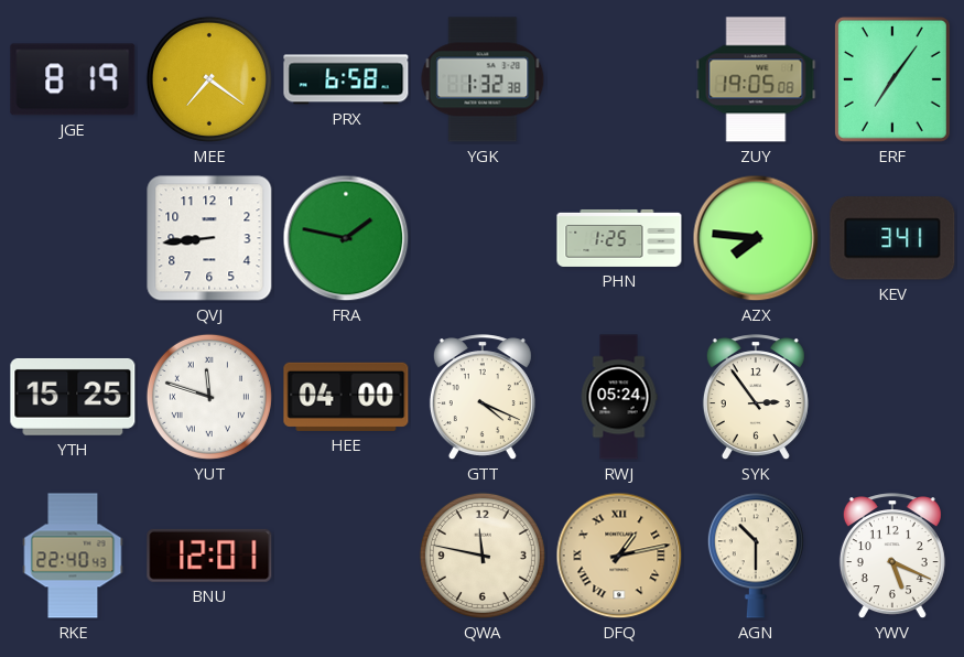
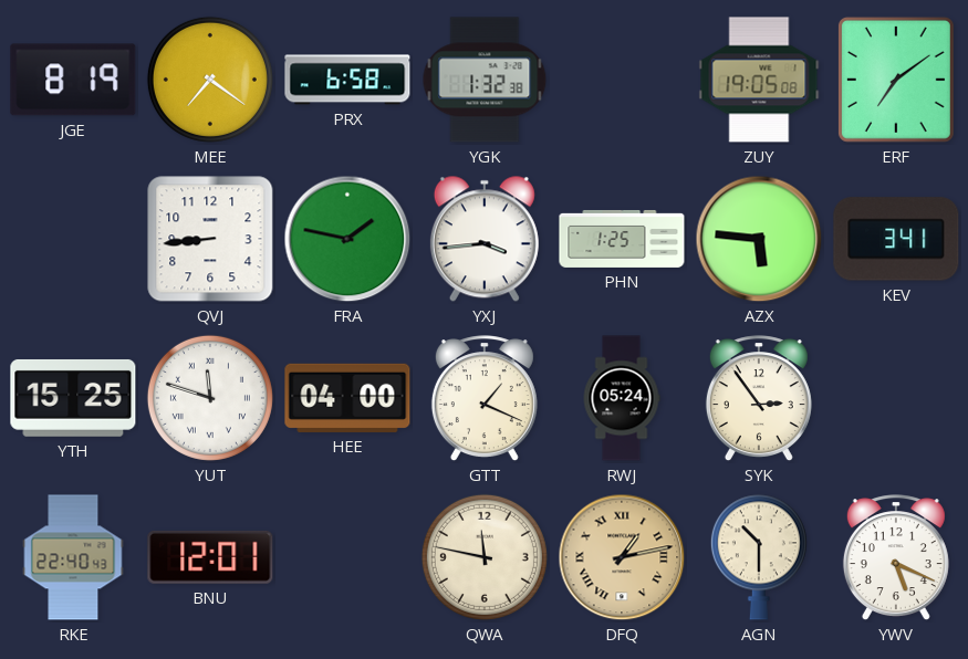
ERF: 7:06 -> 7:09
YXJ: none -> 3:44
AZX: 7:46 -> 5:46
GTT: 4:19 -> 1:19
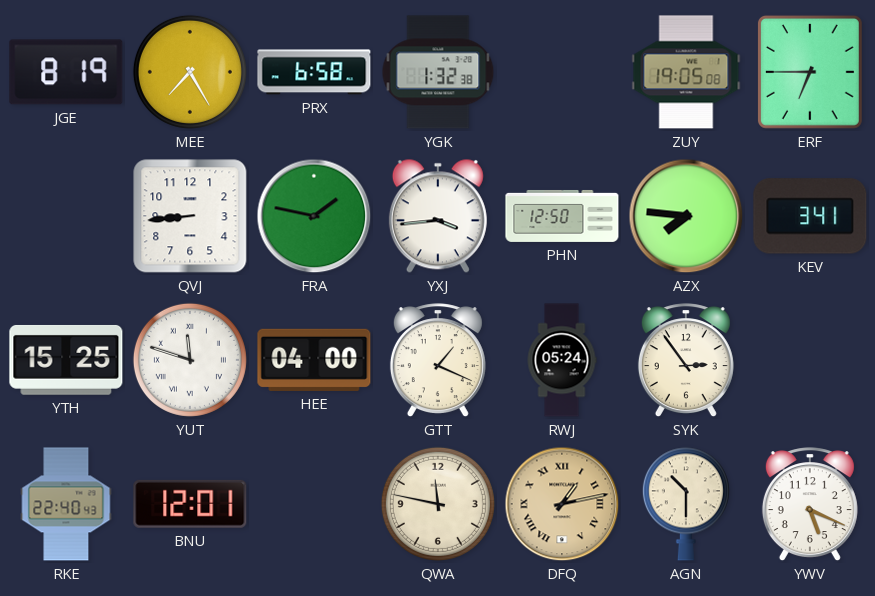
MEE: 7:21 -> 7:25
ERF: 7:09 -> 6:45
PHN: 1:25 -> 12:50
AZX: 5:46 -> 7:46
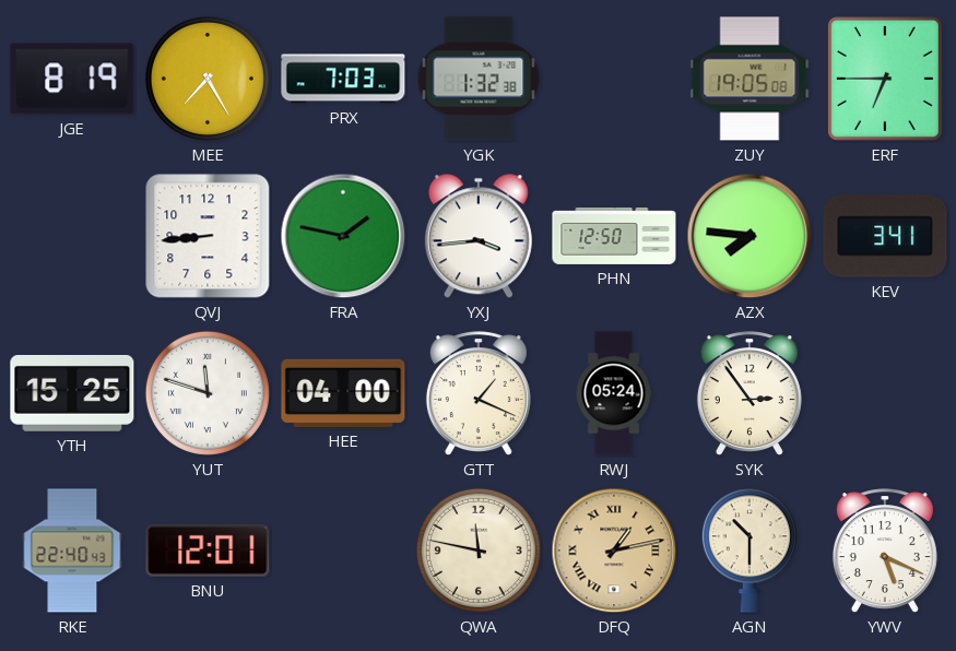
PRX: 6:58 -> 7:03
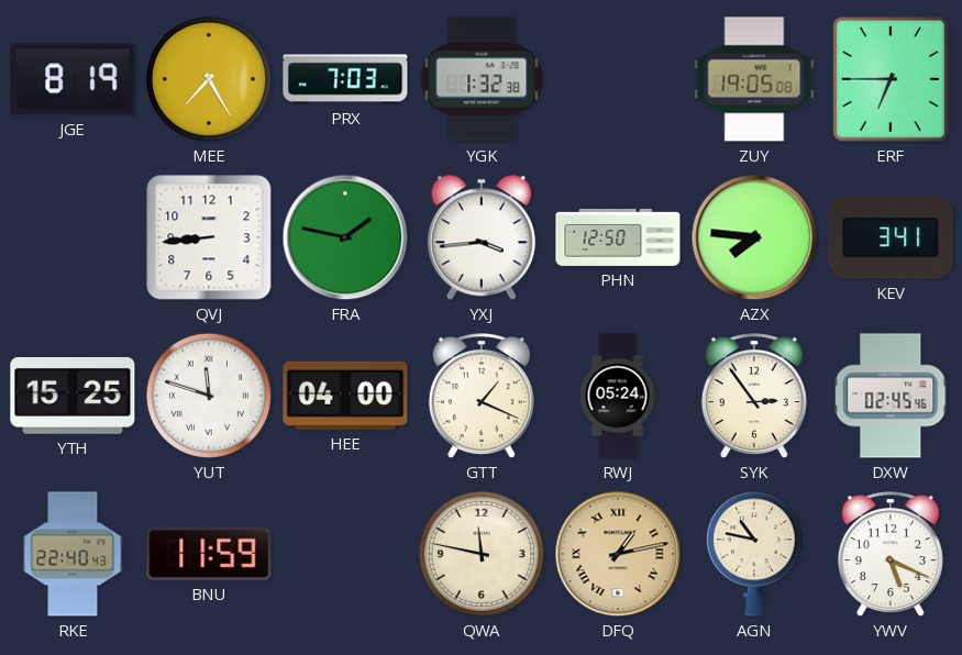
DXW: none -> 02:45
BNU: 12:01 -> 11:59
AGN: 10:30 -> 10:47
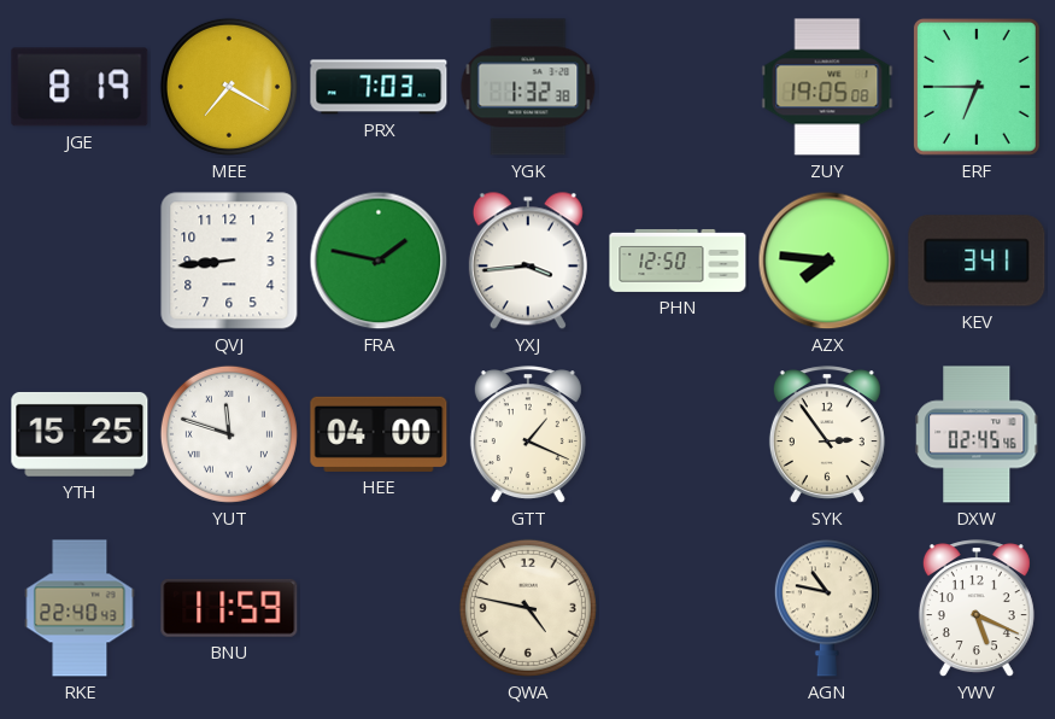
MEE: 7:25 -> 7:20
RWJ: 05:24 -> none
QWA: 11:47 -> 4:47
DFQ: 1:13 -> none
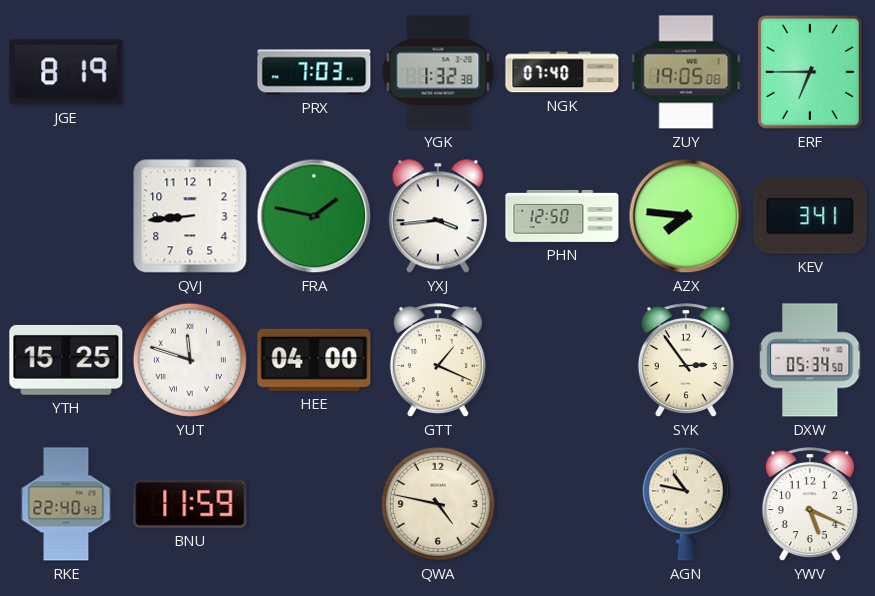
MEE: 7:20 -> none
NGK: none -> 07:40
DXW: 02:45 -> 05:34
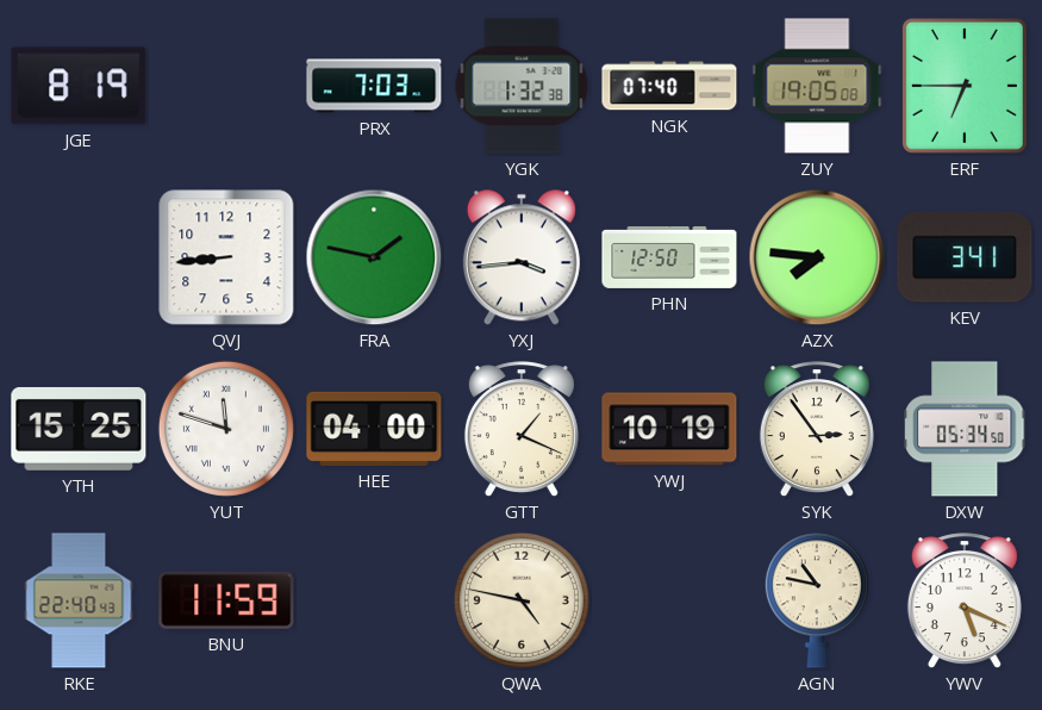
YWJ: none -> 10:19
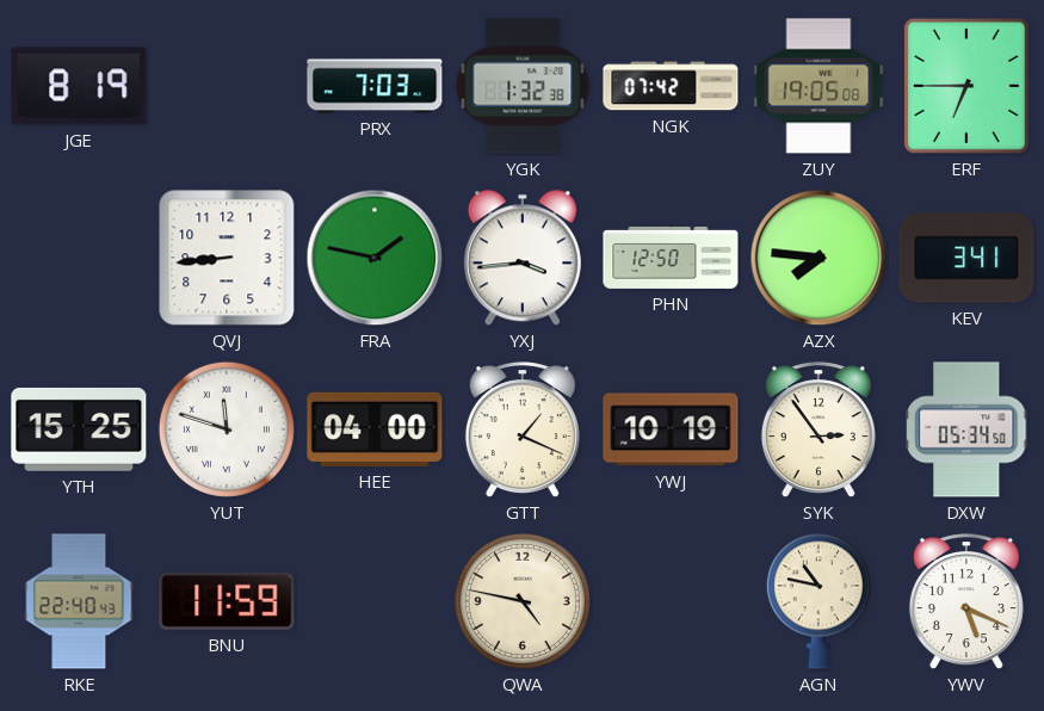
NGK: 07:40 -> 07:42
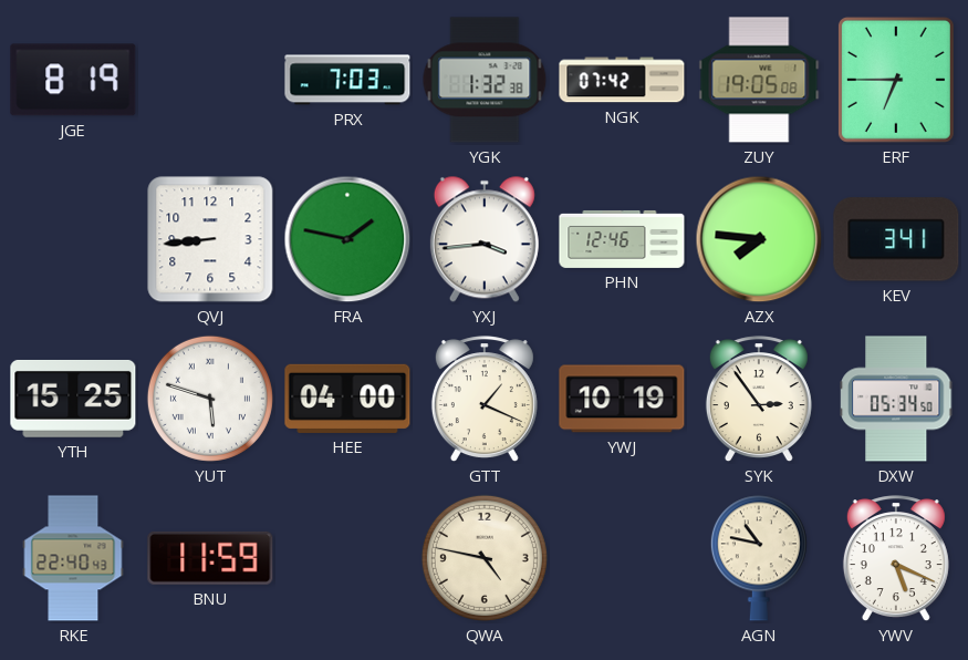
PHN: 12:50 -> 12:46
YUT: 11:48 -> 5:48
